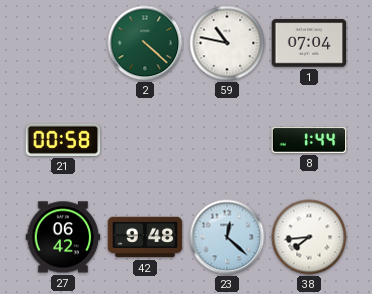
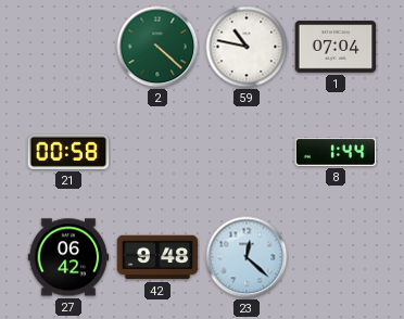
38: 7:44 -> none
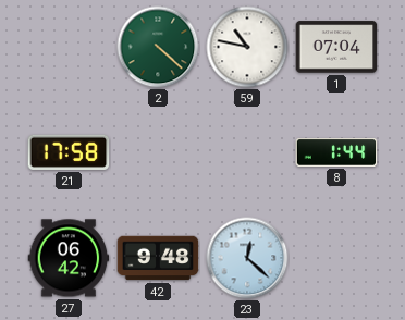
21: 00:58 -> 17:58
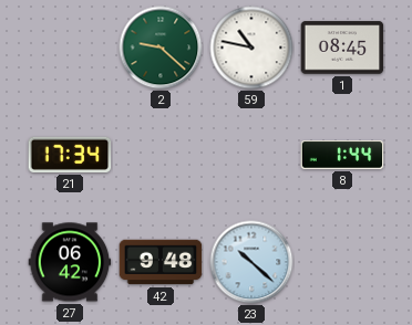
2: 4:22 -> 9:22
1: 07:04 -> 08:45
21: 17:58 -> 17:34
23: 12:22 -> 10:22
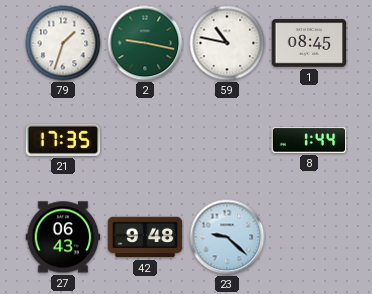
79: none -> 1:33
2: 9:22 -> 9:17
21: 17:34 -> 17:35
27: 06:42 -> 06:43
23: 10:22 -> 9:22
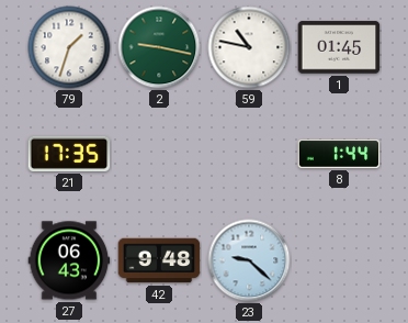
1: 08:45 -> 01:45
